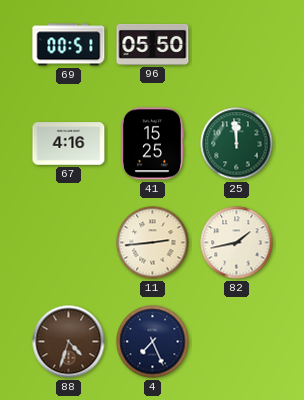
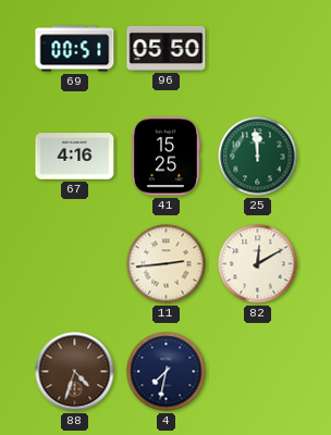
82: 1:43 -> 12:10
4: 7:26 -> 7:32
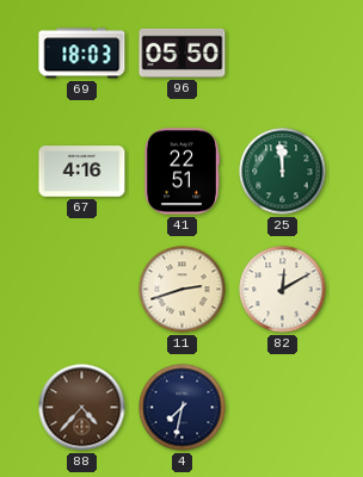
69: 00:51 -> 18:03
41: 15:25 -> 22:51
11: 2:44 -> 2:42
88: 4:33 -> 4:37
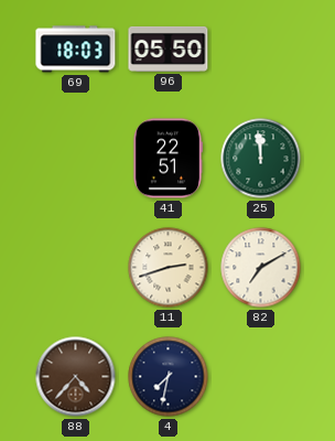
67: 4:16 -> none
82: 12:10 -> 7:10
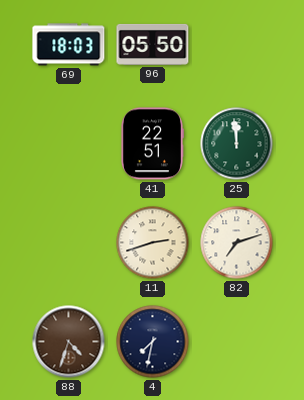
82: 7:10 -> 7:12
88: 4:37 -> 4:33
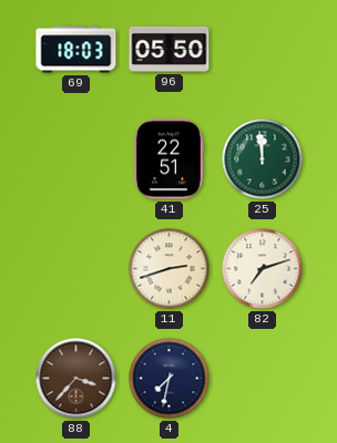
88: 4:33 -> 3:37
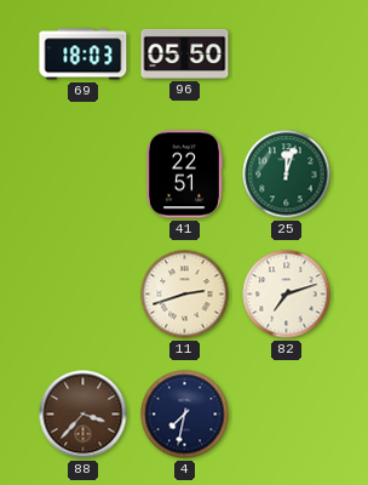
25: 11:59 -> 12:03
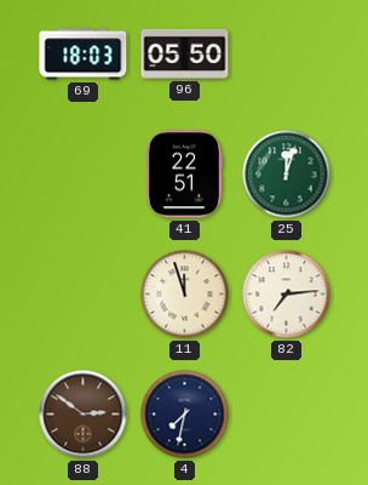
11: 2:42 -> 11:57
82: 7:12 -> 7:14
88: 3:37 -> 2:51
